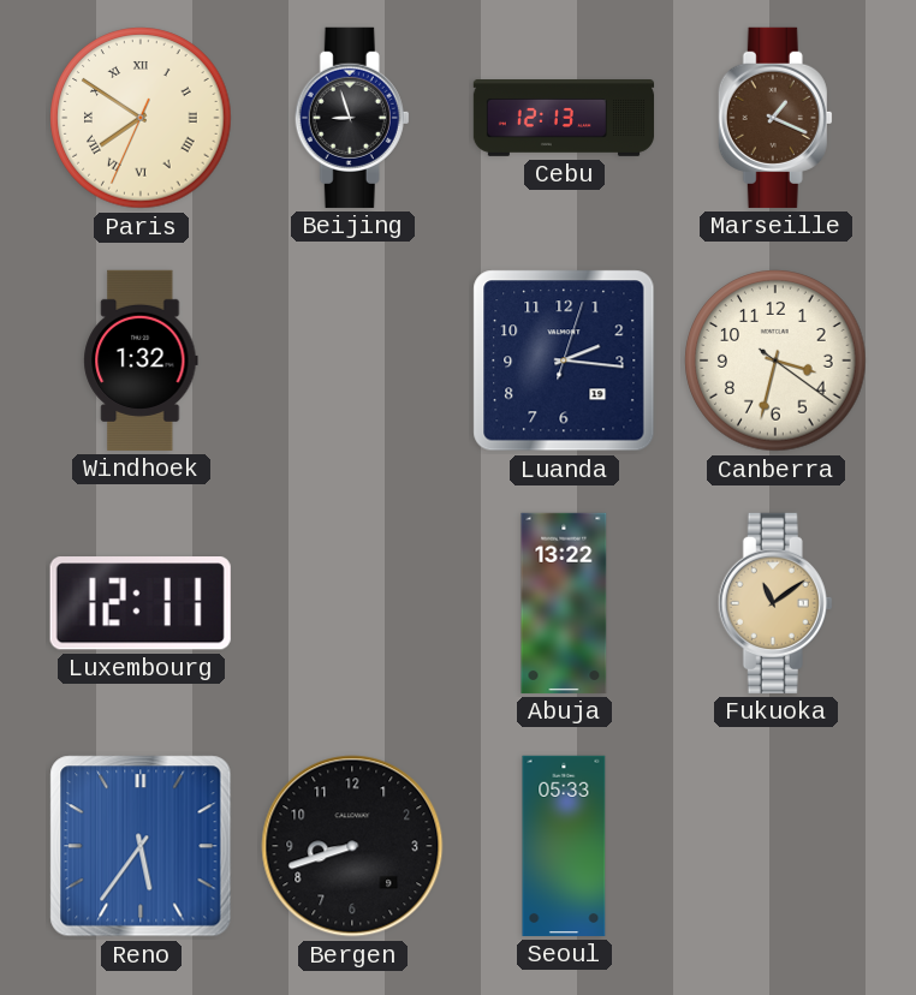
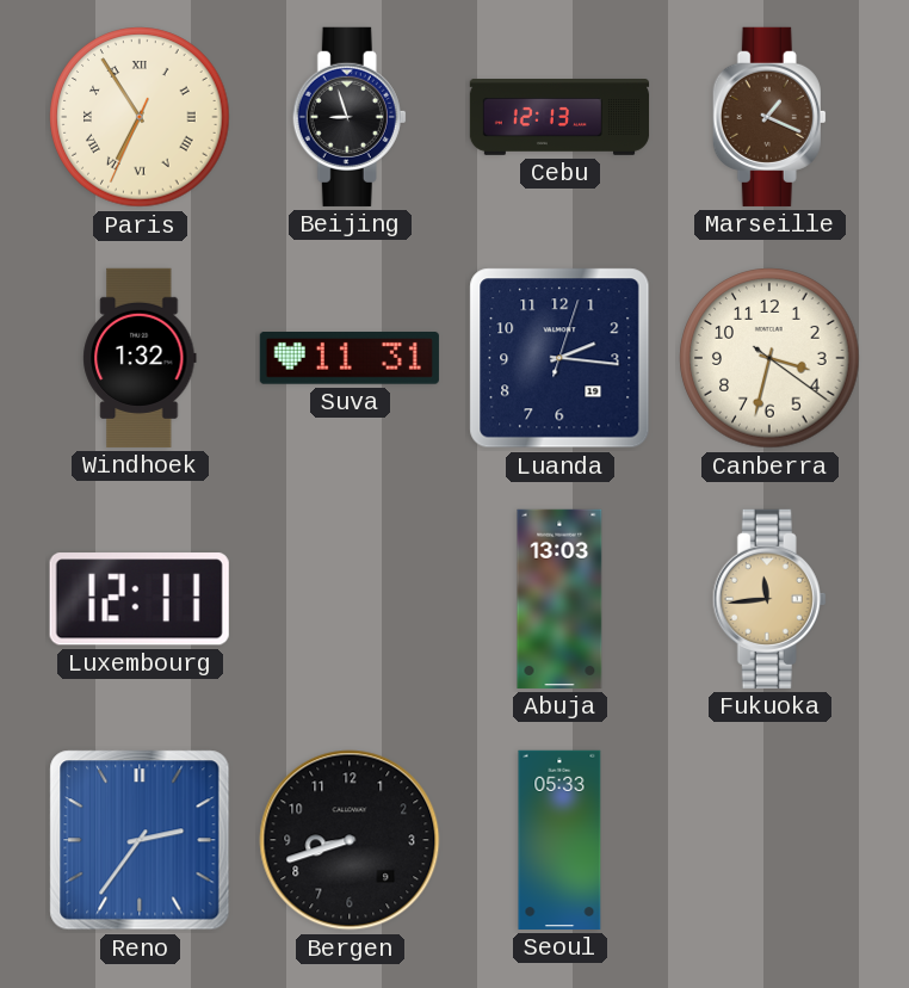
Paris: 7:50 -> 6:54
Suva: none -> 11:31
Abuja: 13:22 -> 13:03
Fukuoka: 11:09 -> 11:44
Reno: 5:36 -> 2:36
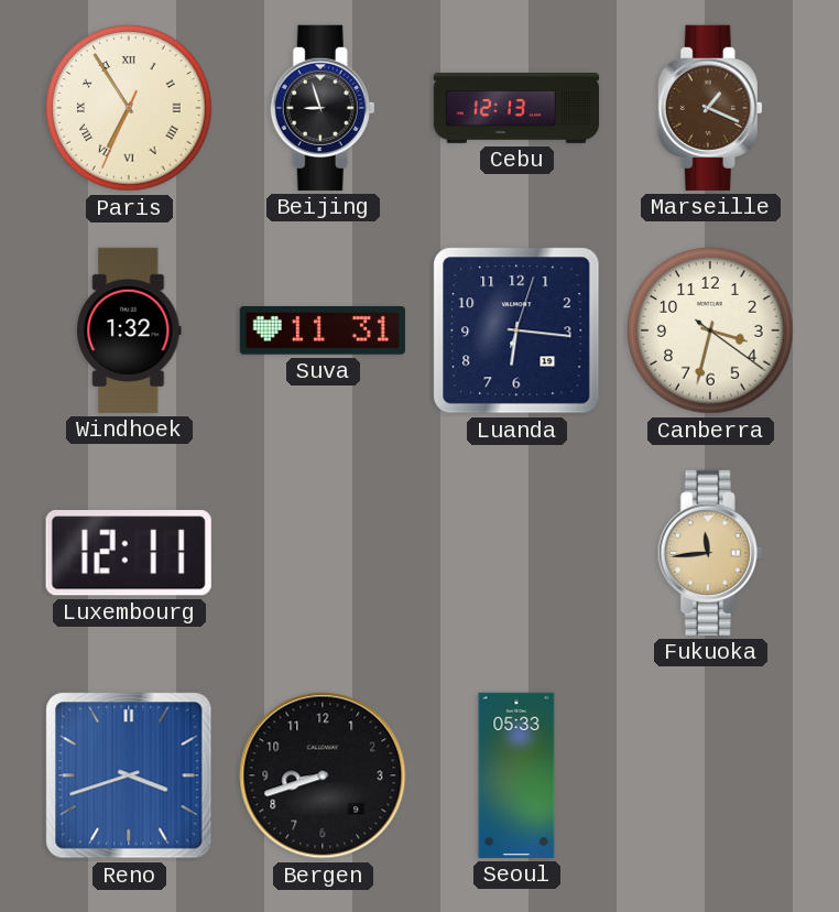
Luanda: 2:16 -> 6:16
Abuja: 13:03 -> none
Reno: 2:36 -> 3:42
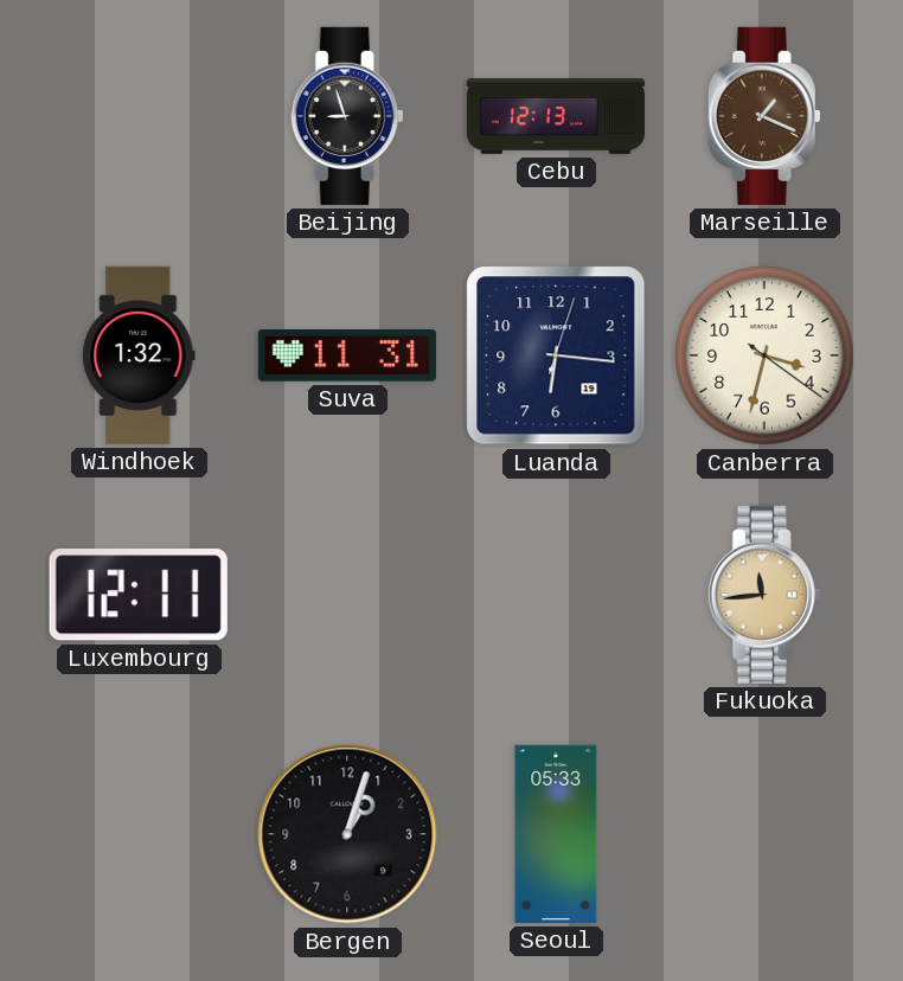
Paris: 6:54 -> none
Reno: 3:42 -> none
Bergen: 8:42 -> 1:03
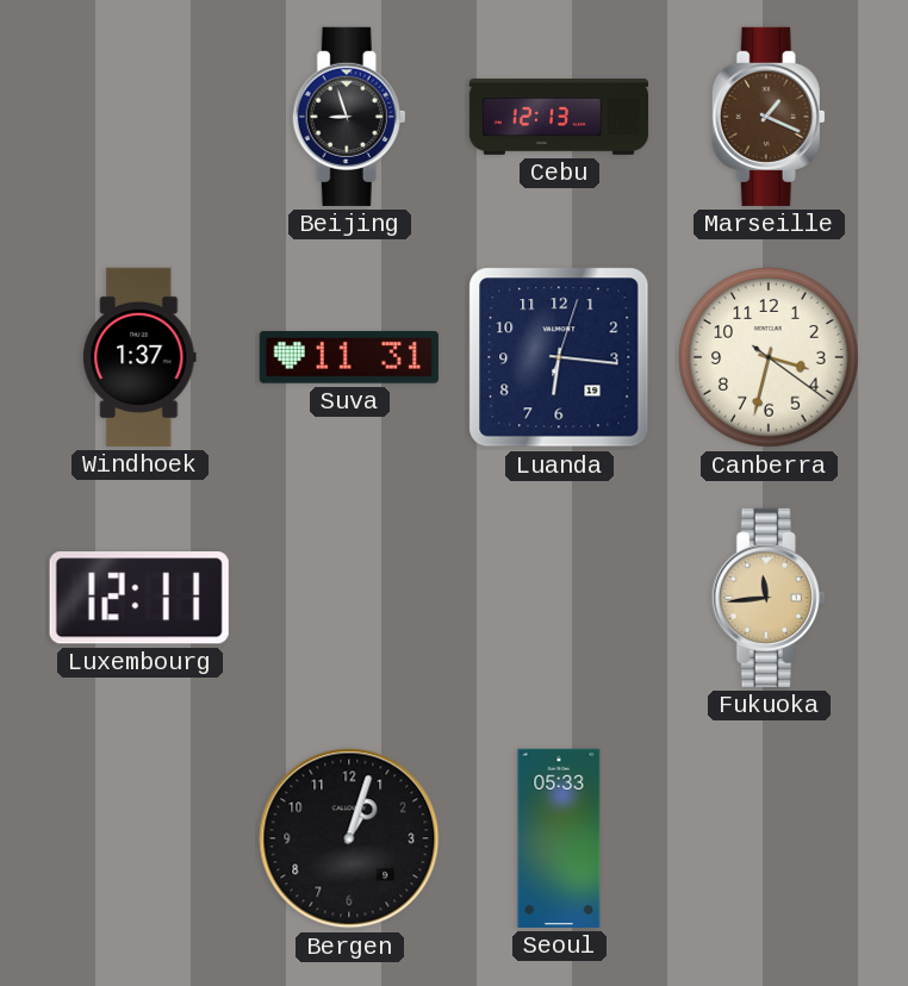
Windhoek: 1:32 -> 1:37
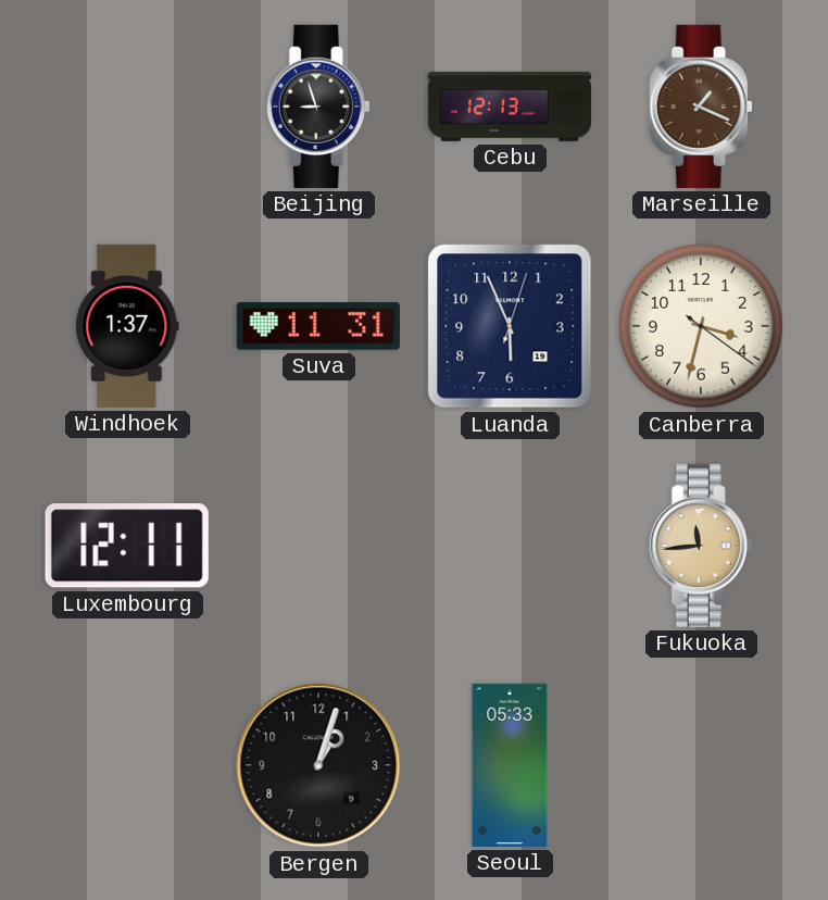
Luanda: 6:16 -> 5:56
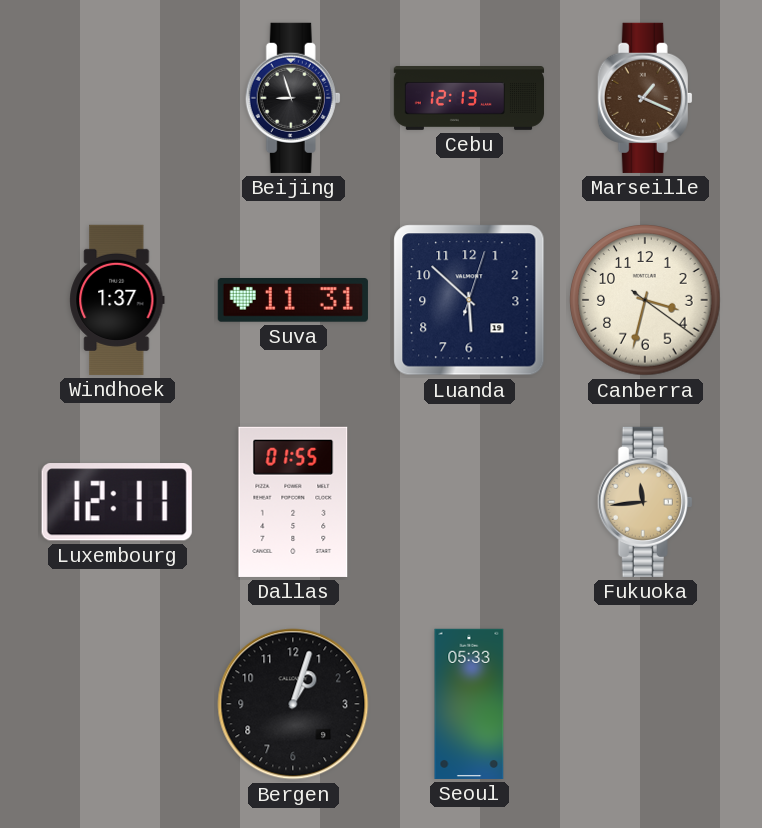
Luanda: 5:56 -> 5:52
Dallas: none -> 01:55
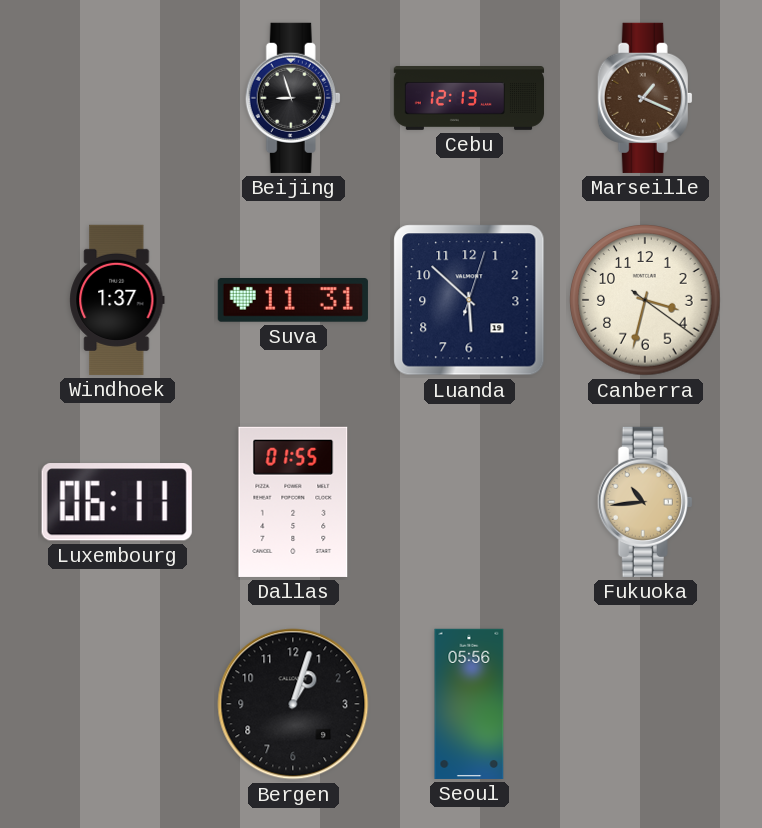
Luxembourg: 12:11 -> 06:11
Fukuoka: 11:44 -> 10:44
Seoul: 05:33 -> 05:56
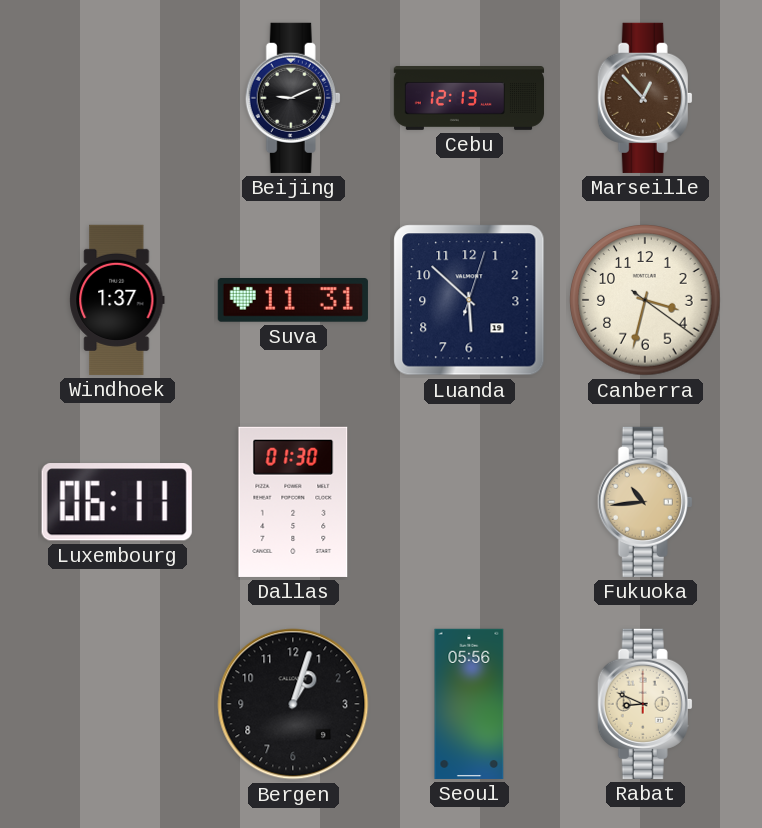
Beijing: 8:57 -> 9:11
Marseille: 1:19 -> 12:53
Dallas: 01:55 -> 01:30
Rabat: none -> 8:49
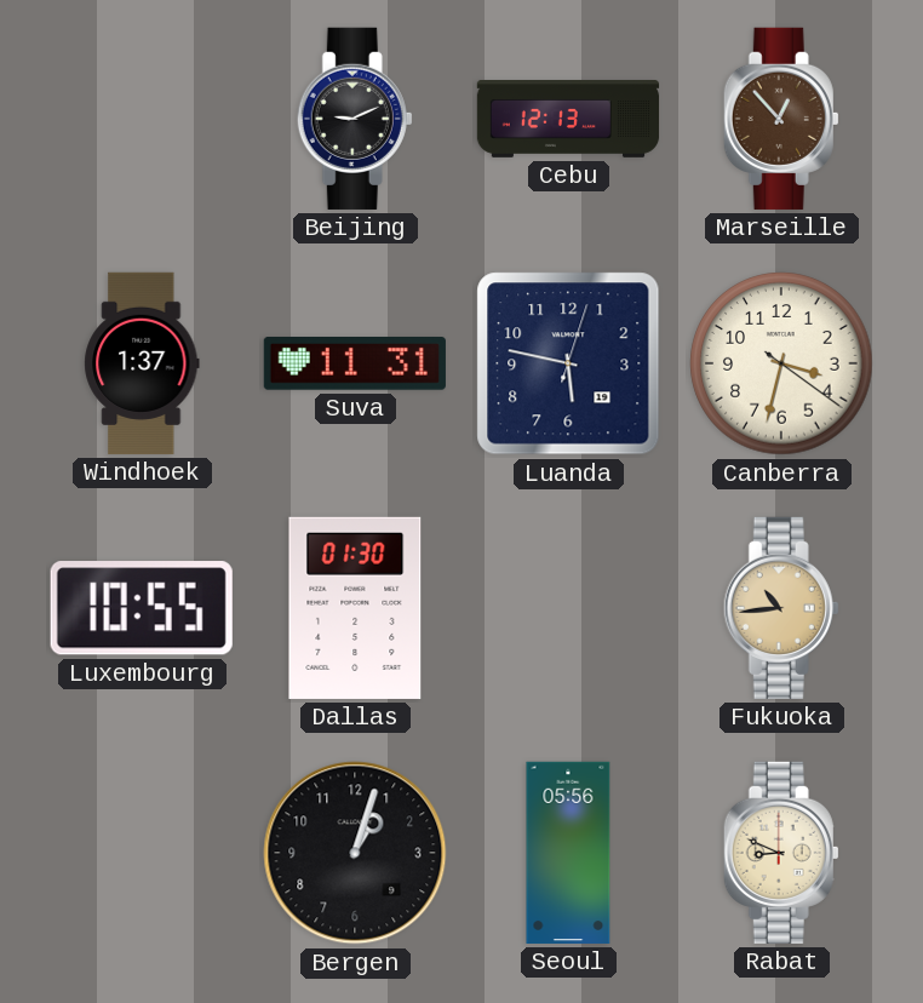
Luanda: 5:52 -> 5:47
Luxembourg: 06:11 -> 10:55
